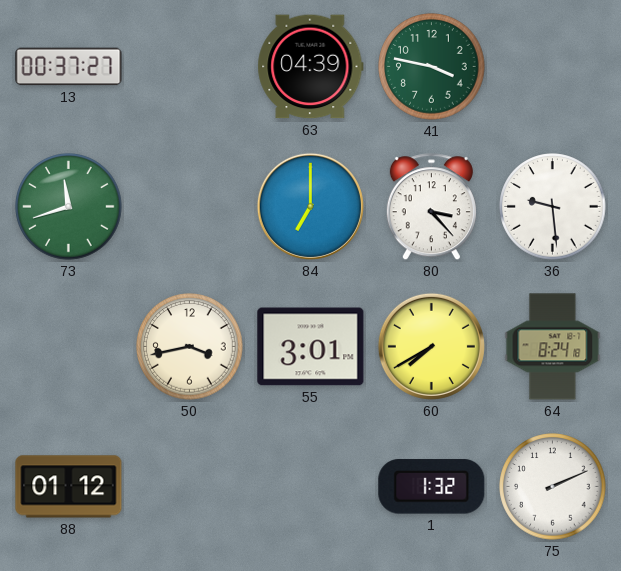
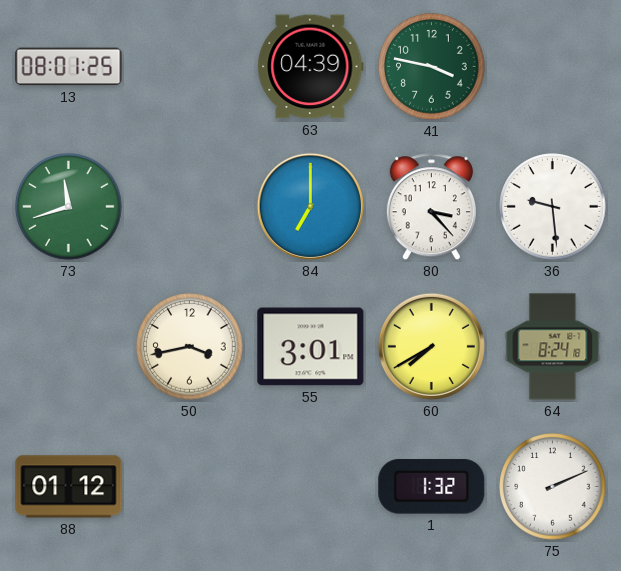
13: 00:37 -> 08:01
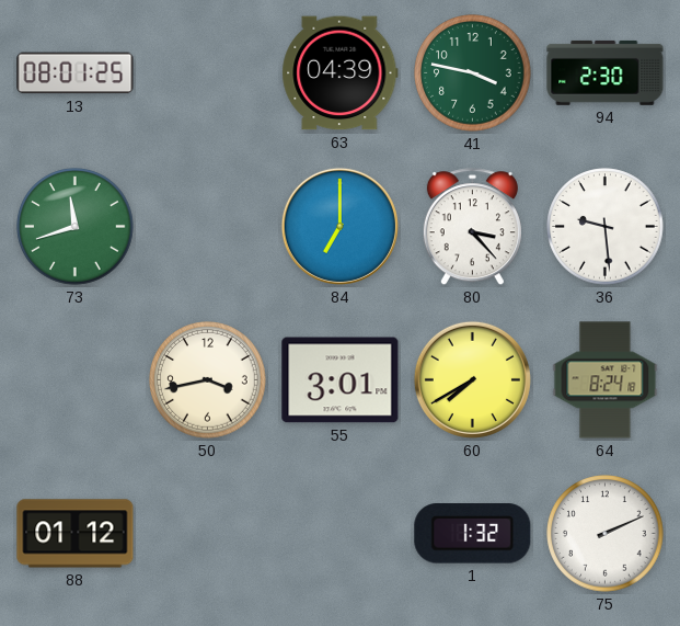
94: none -> 2:30
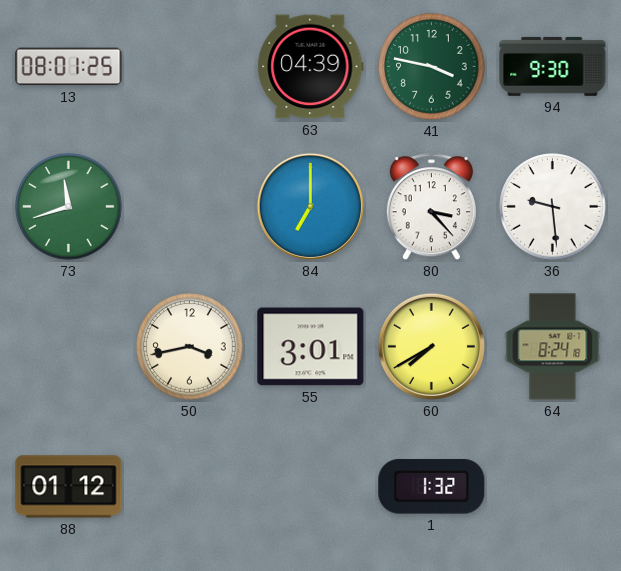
94: 2:30 -> 9:30
75: 2:11 -> none
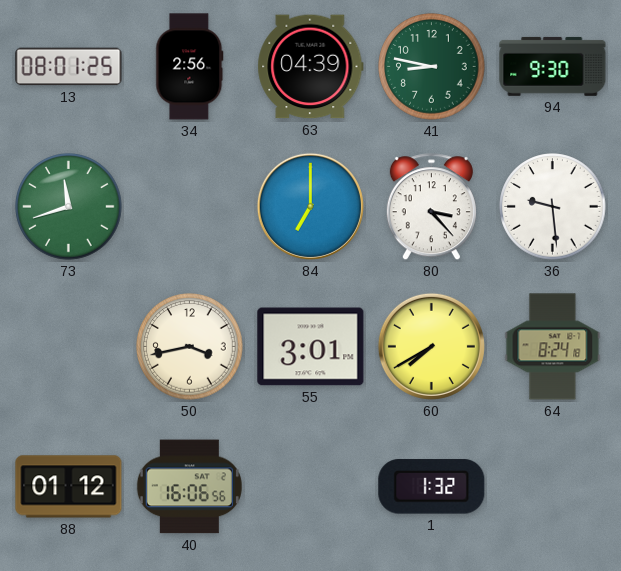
34: none -> 2:56
41: 3:47 -> 8:47
40: none -> 16:06
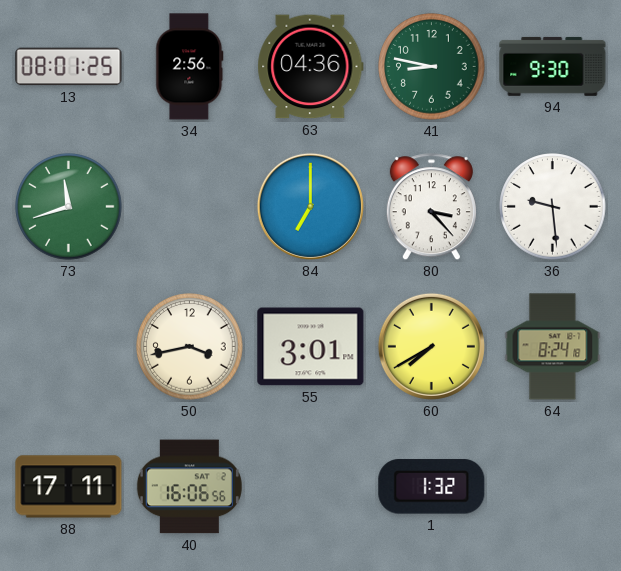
63: 04:39 -> 04:36
88: 01:12 -> 17:11
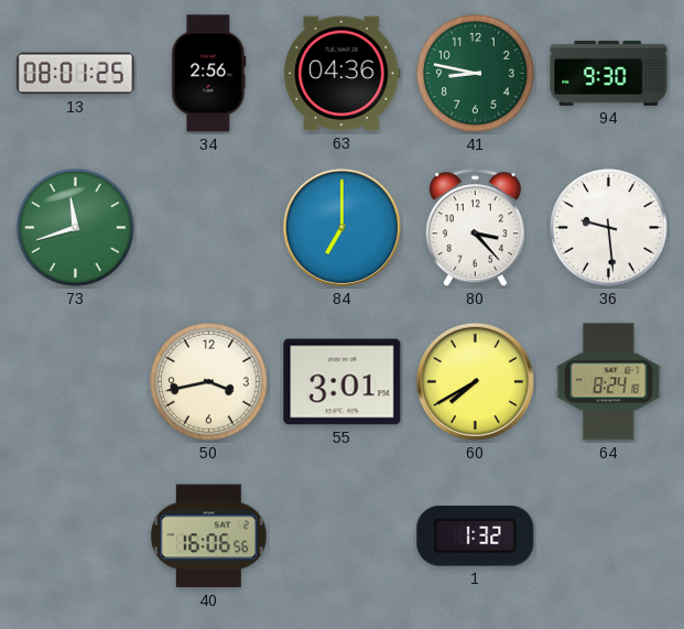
88: 17:11 -> none
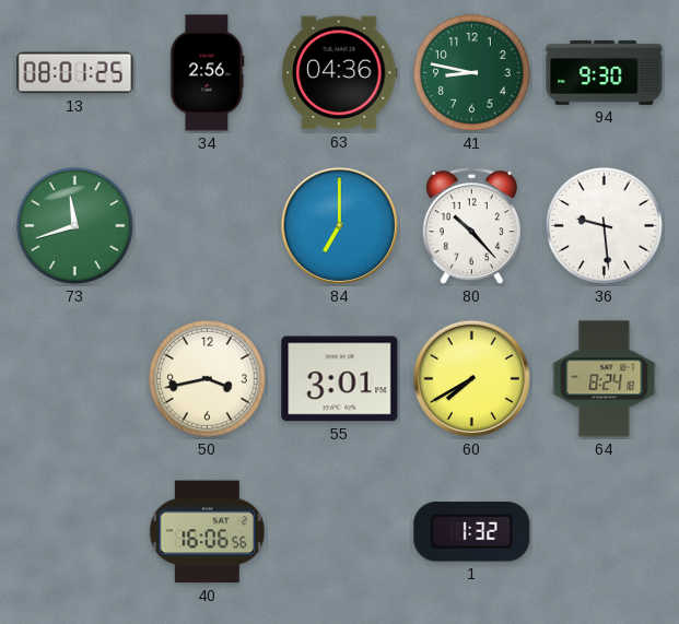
80: 3:23 -> 10:23
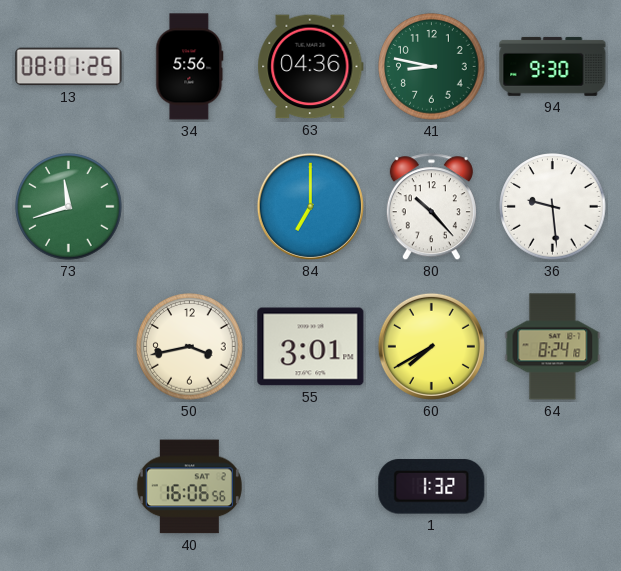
34: 2:56 -> 5:56
